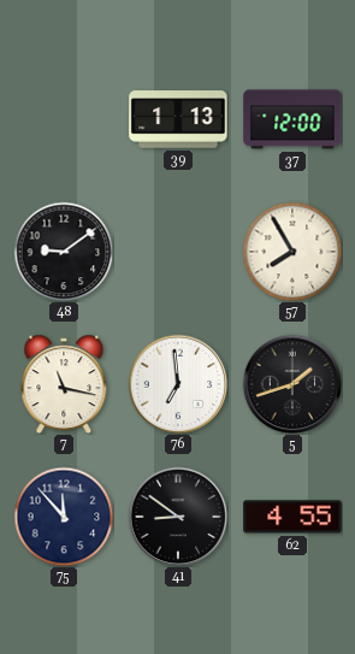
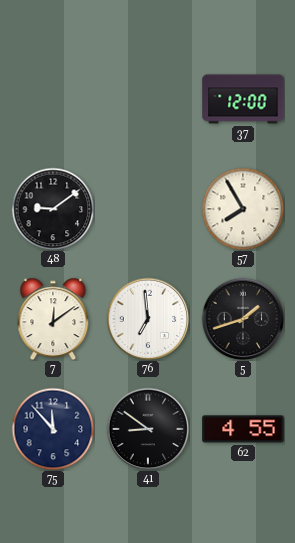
39: 1:13 -> none
7: 11:17 -> 12:09
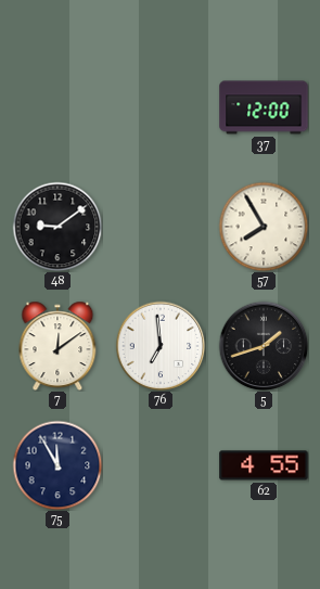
75: 11:53 -> 11:55
41: 8:51 -> none
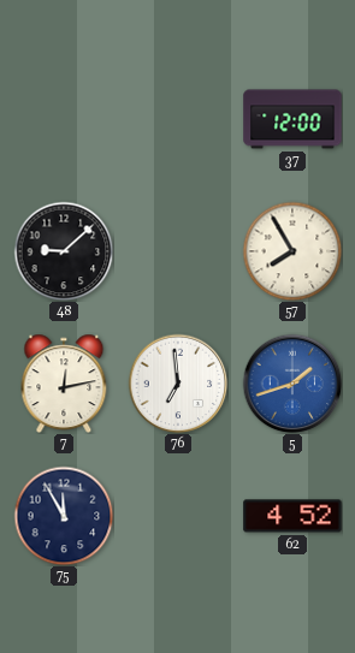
48: 9:09 -> 9:08
7: 12:09 -> 12:13
5 dial: black -> blue
62: 4:55 -> 4:52
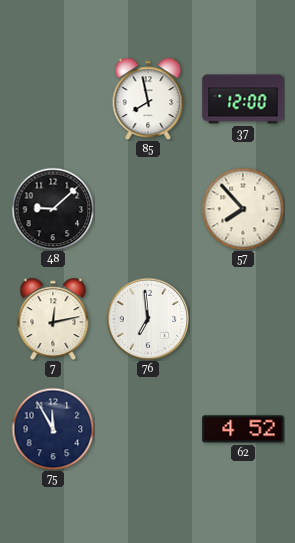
85: none -> 7:58
57: 7:55 -> 7:53
5: 1:42 -> none
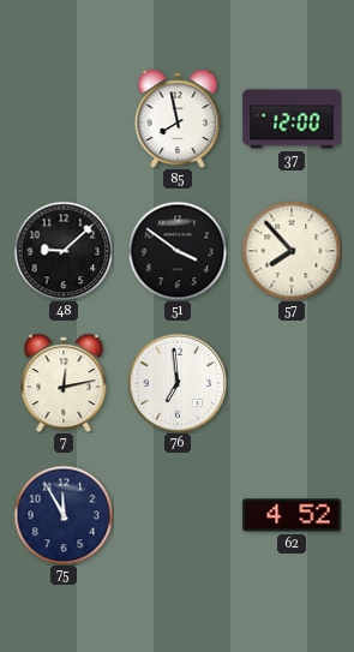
51: none -> 3:51
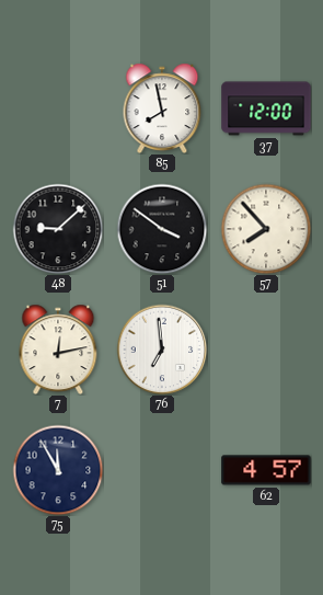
62: 4:52 -> 4:57
